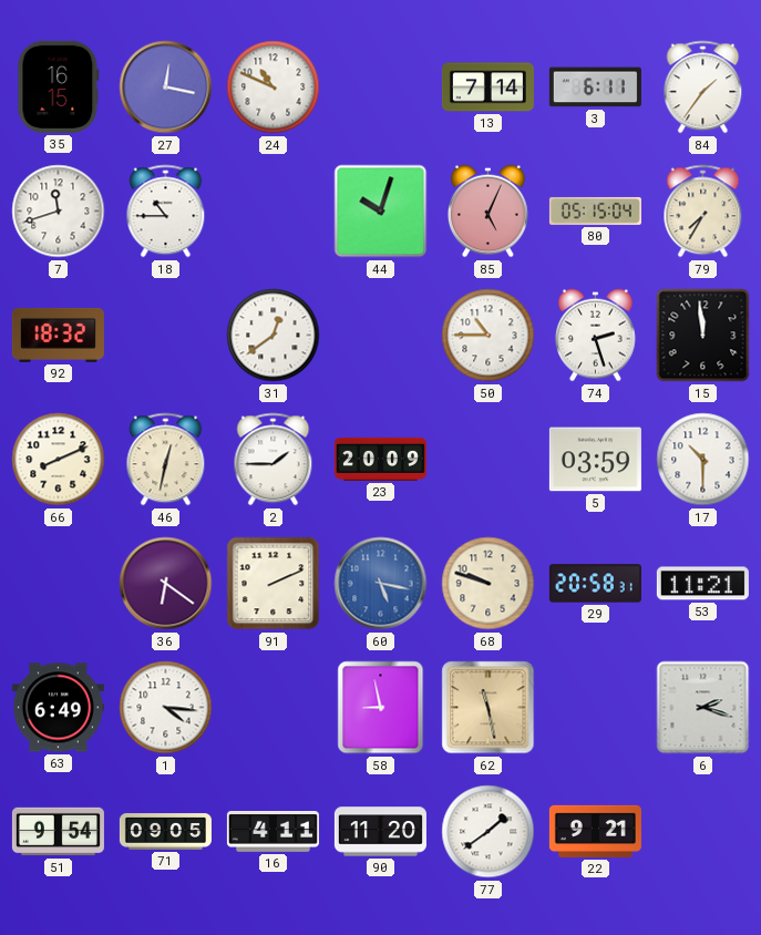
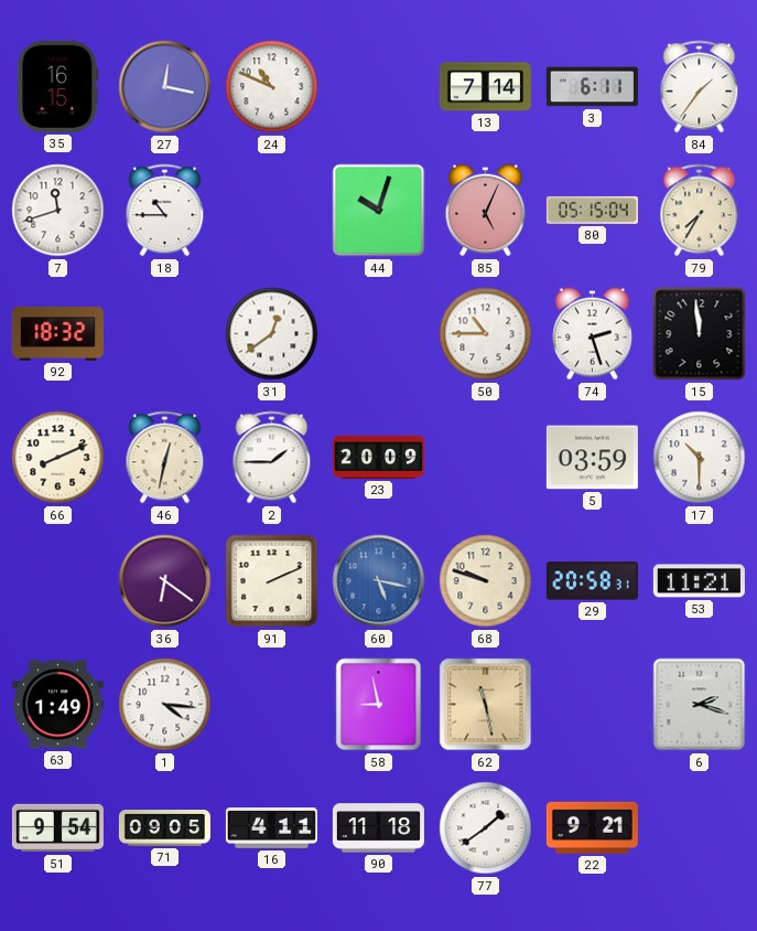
63: 6:49 -> 1:49
90: 11:20 -> 11:18
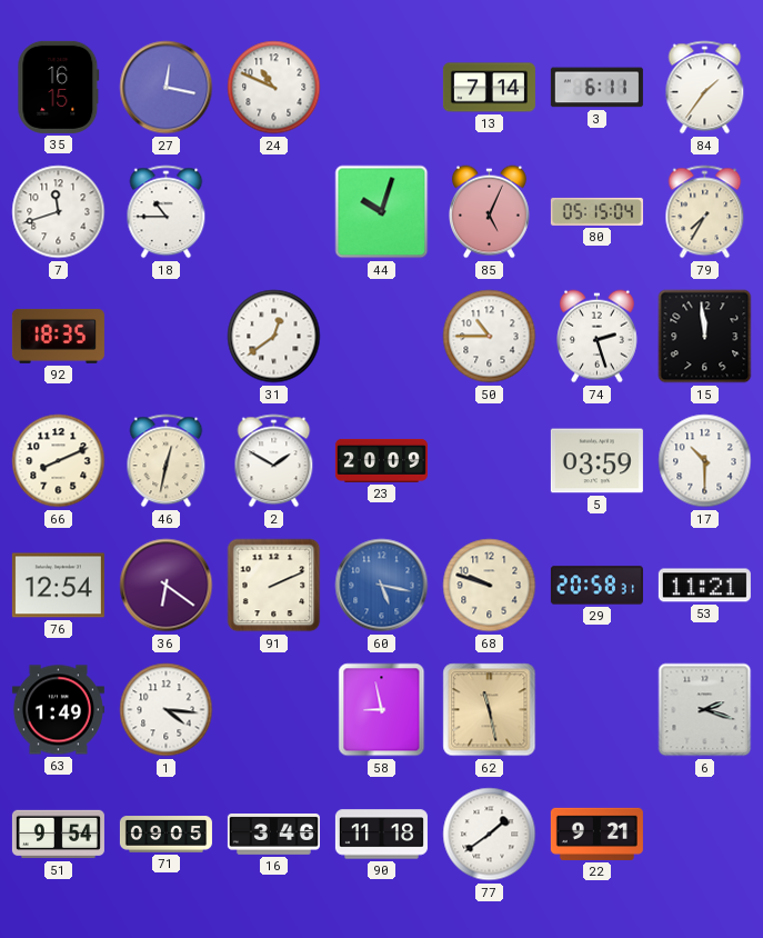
92: 18:32 -> 18:35
2: 1:45 -> 1:50
76: none -> 12:54
16: 4:11 -> 3:46
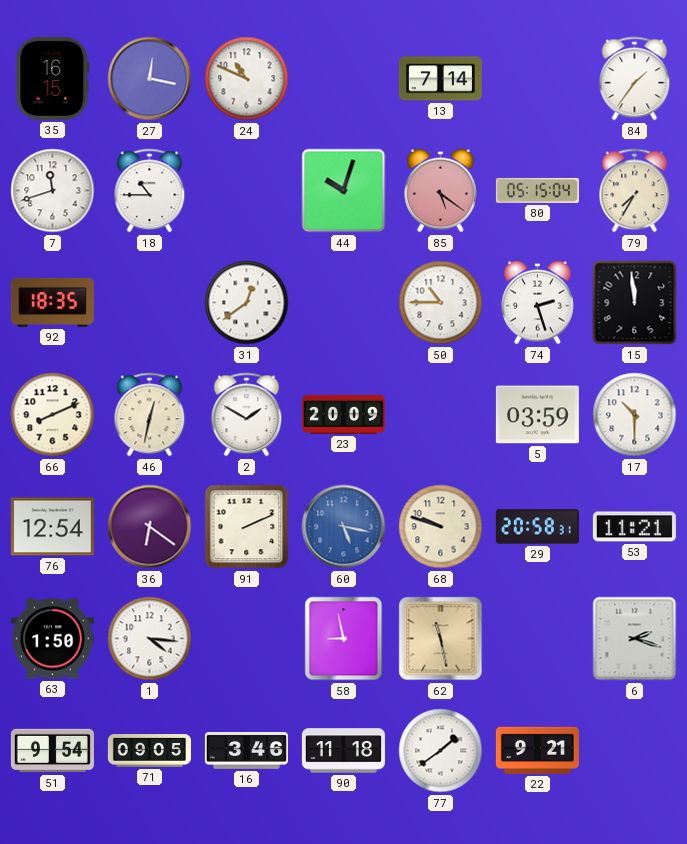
3: 6:11 -> none
85: 5:04 -> 5:21
63: 1:49 -> 1:50
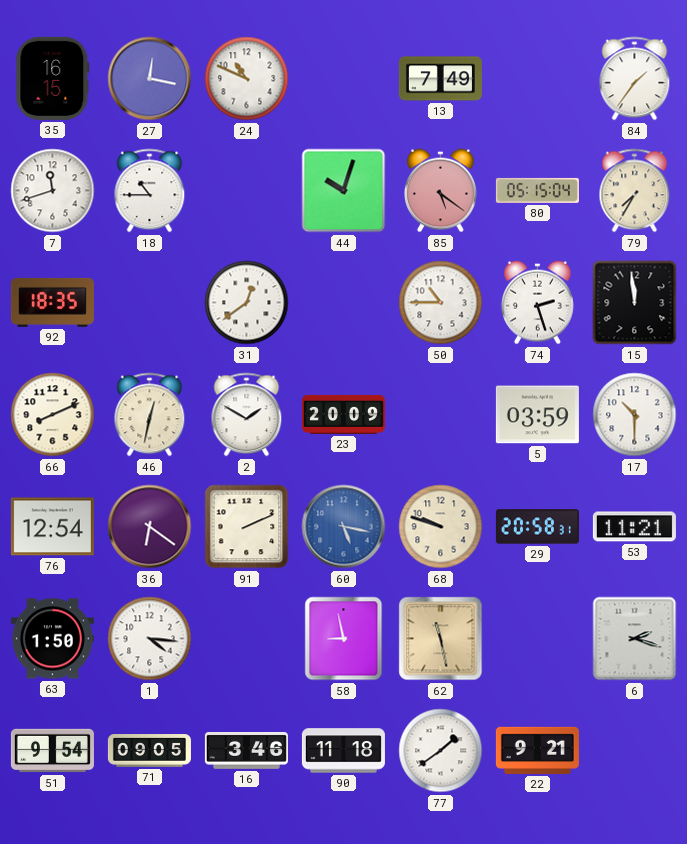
13: 7:14 -> 7:49
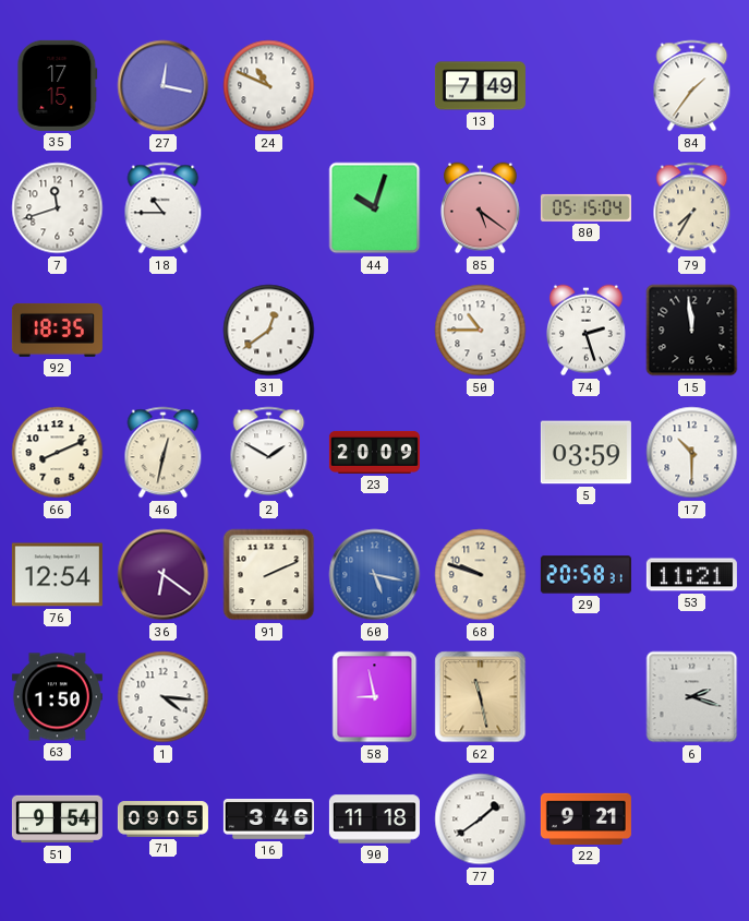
35: 16:15 -> 17:15
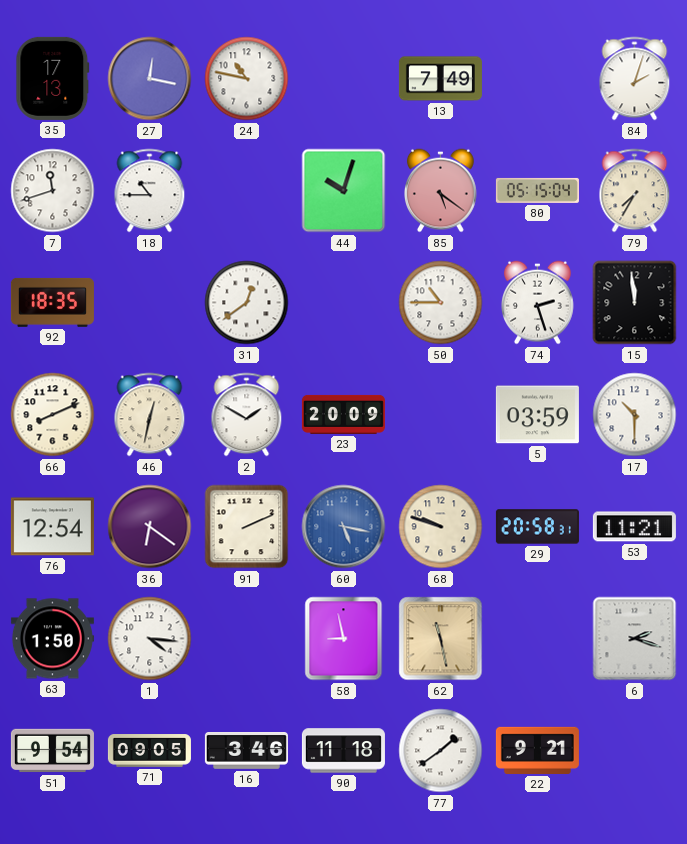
35: 17:15 -> 17:13
24: 10:49 -> 10:47
84: 1:36 -> 2:03
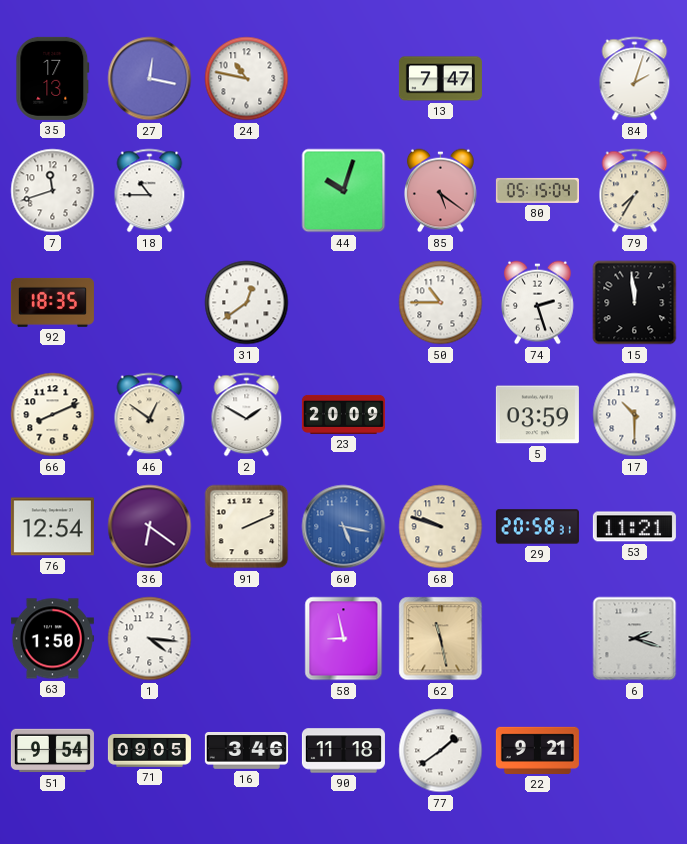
13: 7:49 -> 7:47
46: 12:32 -> 12:51
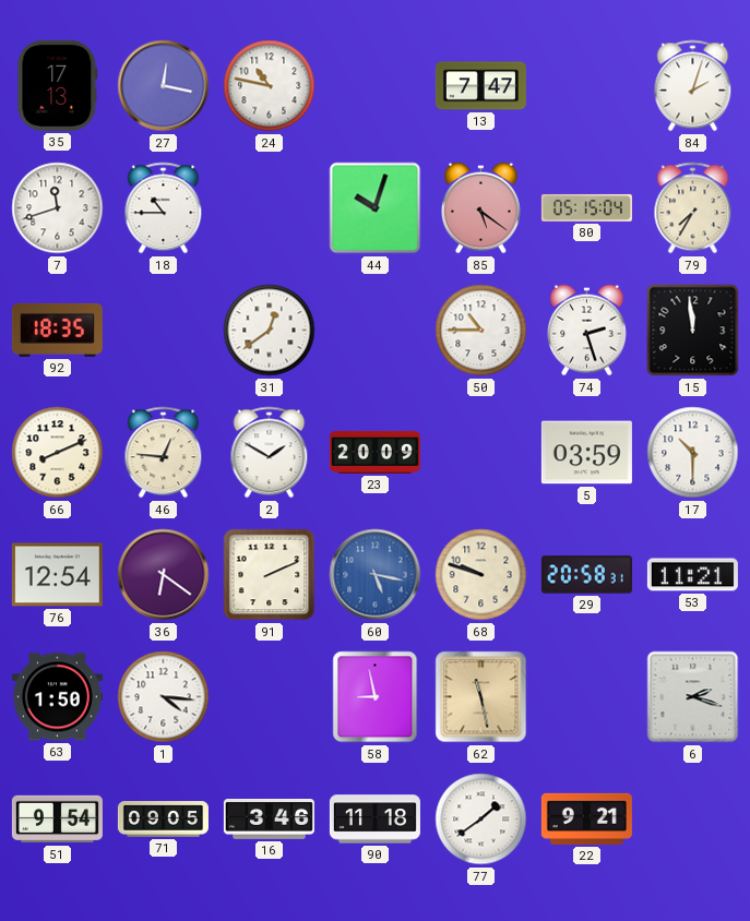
46: 12:51 -> 12:46
